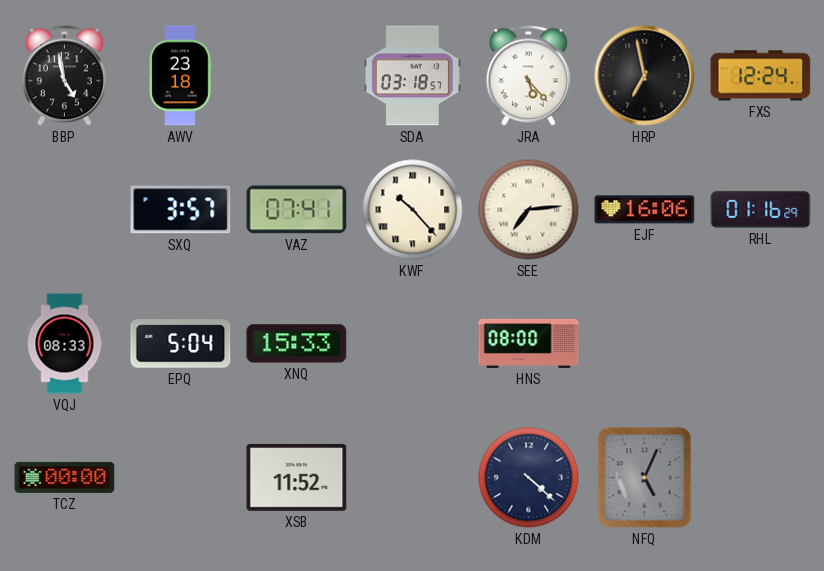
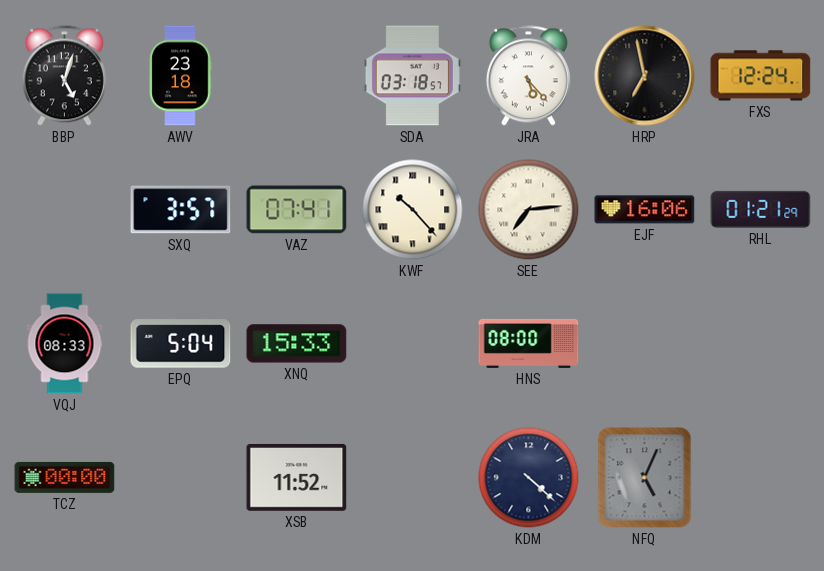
BBP: 4:58 -> 5:03
RHL: 01:16 -> 01:21
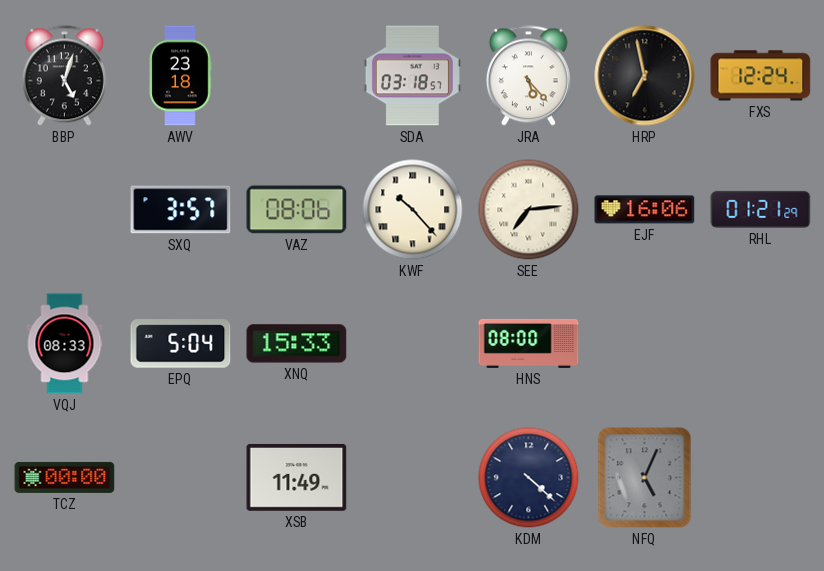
VAZ: 07:41 -> 08:06
XSB: 11:52 -> 11:49
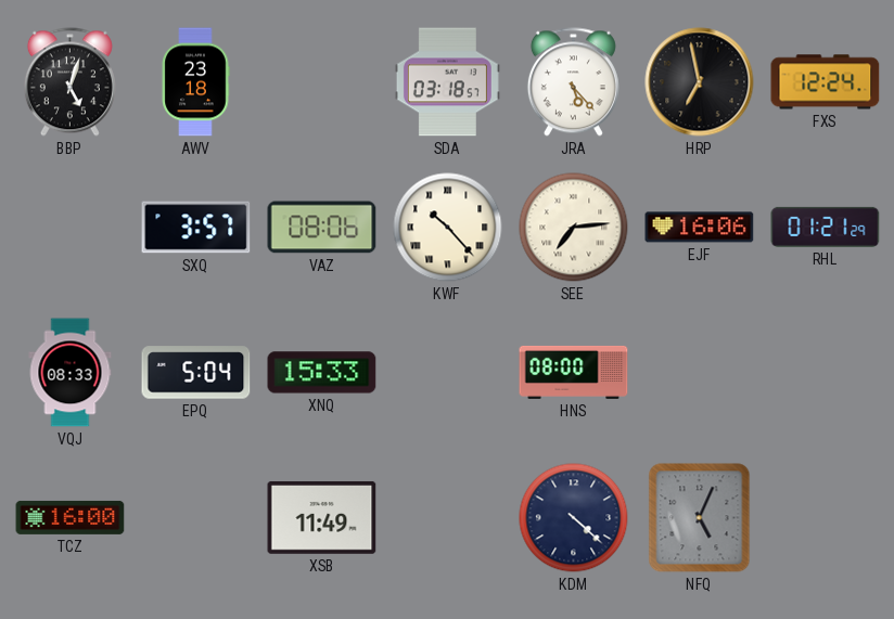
TCZ: 00:00 -> 16:00
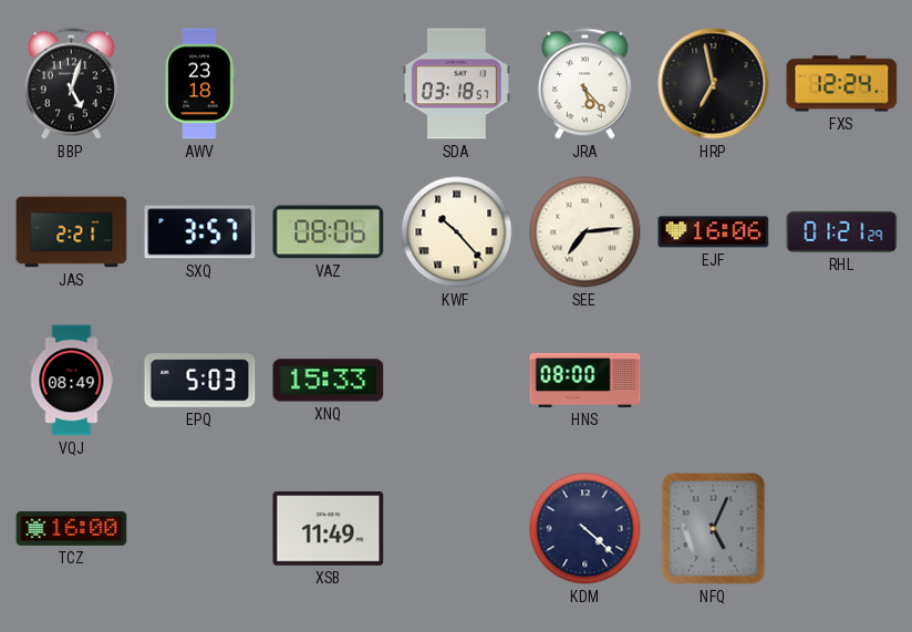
JAS: none -> 2:21
VQJ: 08:33 -> 08:49
EPQ: 5:04 -> 5:03
